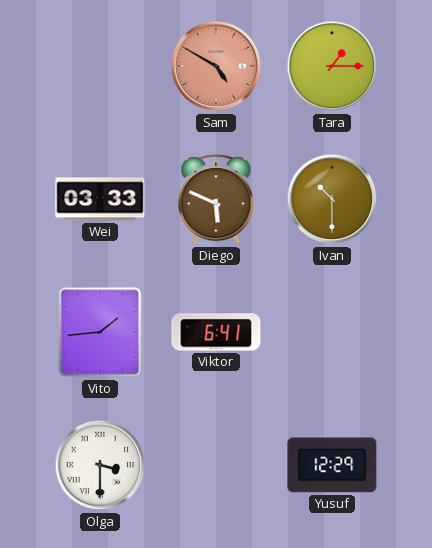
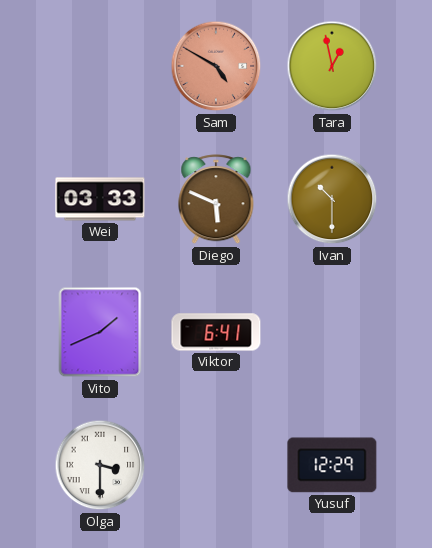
Tara: 1:15 -> 12:58
Vito: 1:44 -> 1:41
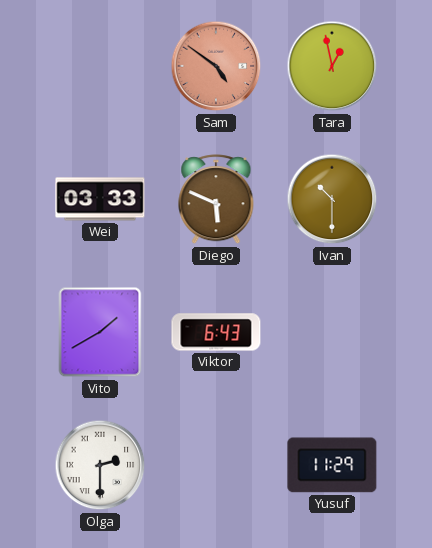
Sam: 4:50 -> 4:51
Vito: 1:41 -> 1:40
Viktor: 6:41 -> 6:43
Olga: 3:30 -> 2:30
Yusuf: 12:29 -> 11:29
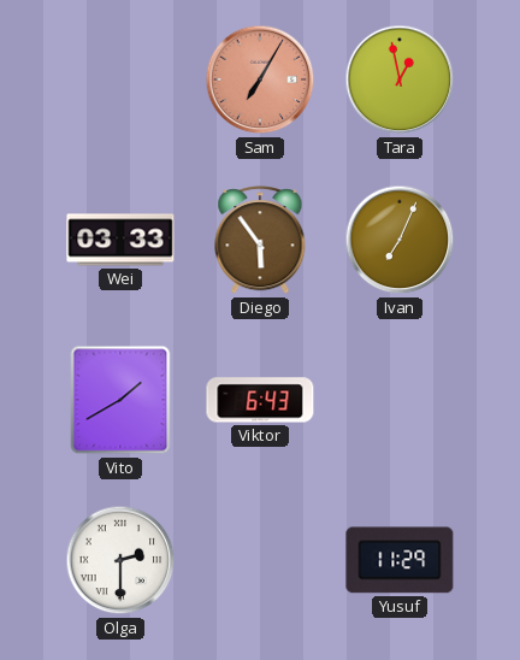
Sam: 4:51 -> 7:05
Diego: 5:49 -> 5:54
Ivan: 10:30 -> 7:04
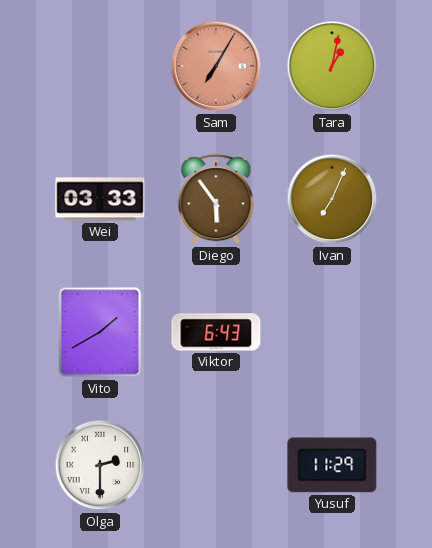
Tara: 12:58 -> 1:02
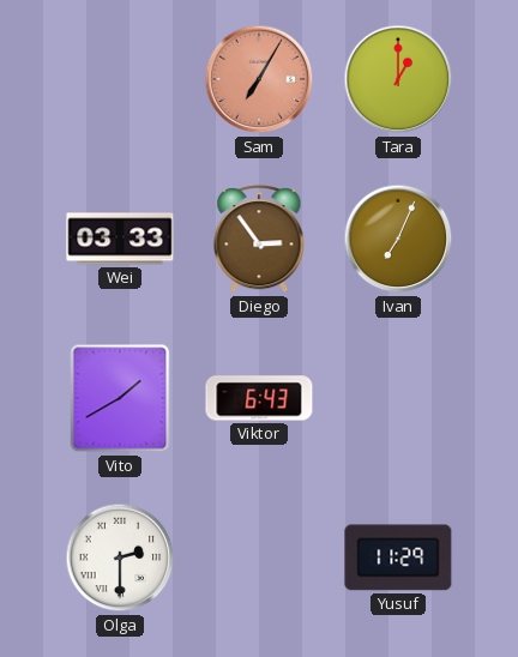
Tara: 1:02 -> 1:00
Diego: 5:54 -> 2:54
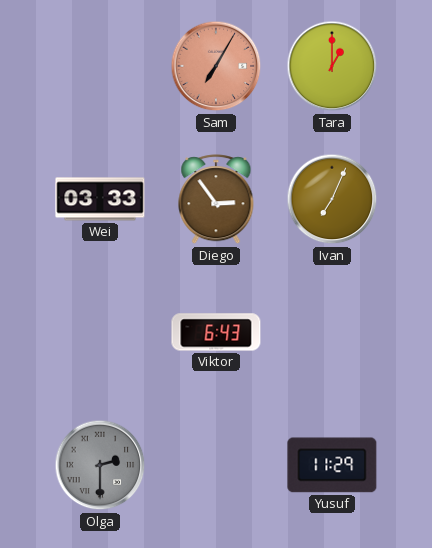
Vito: 1:40 -> none
Olga dial: white -> grey
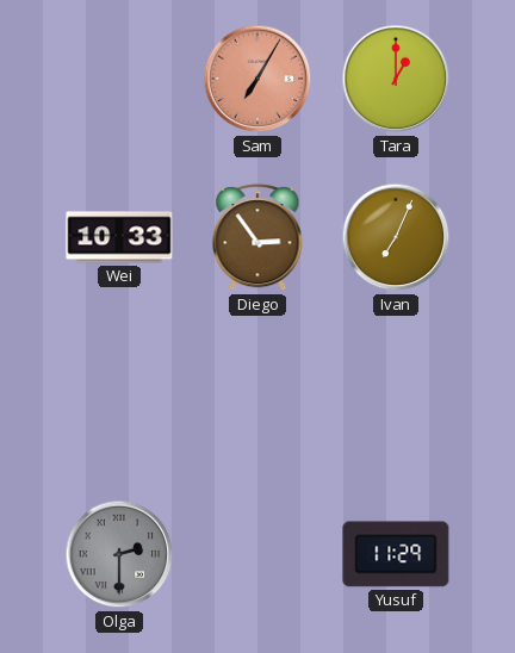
Wei: 03:33 -> 10:33
Viktor: 6:43 -> none
